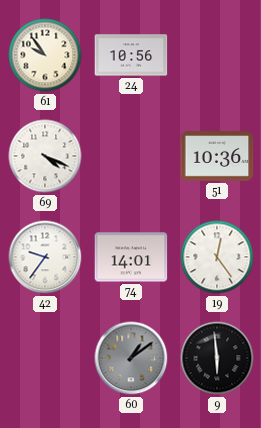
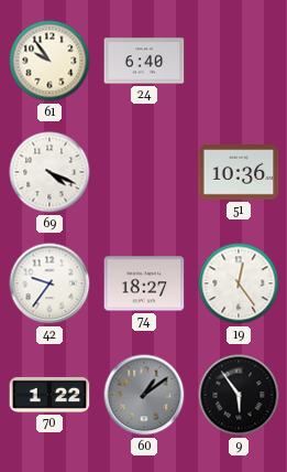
24: 10:56 -> 6:40
74: 14:01 -> 18:27
70: none -> 1:22
9: 5:59 -> 5:54
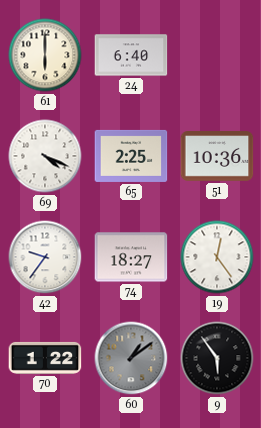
61: 9:54 -> 6:00
65: none -> 2:25
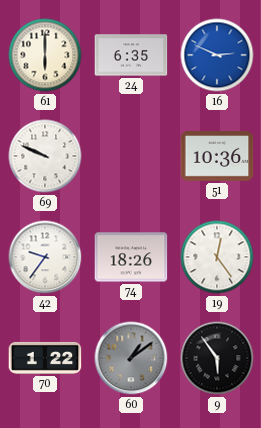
24: 6:40 -> 6:35
16: none -> 2:49
69: 4:19 -> 9:49
65: 2:25 -> none
74: 18:27 -> 18:26
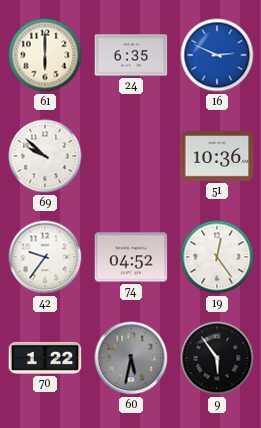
69: 9:49 -> 9:52
74: 18:26 -> 04:52
60: 1:09 -> 5:32
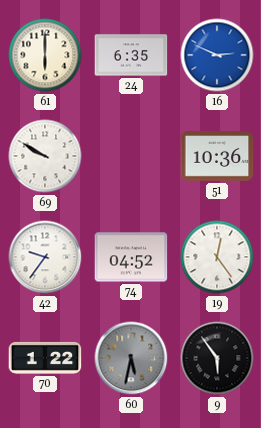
69: 9:52 -> 9:50
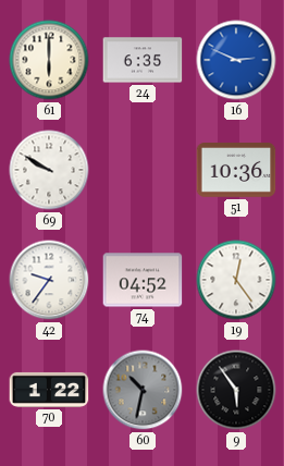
60: 5:32 -> 10:32
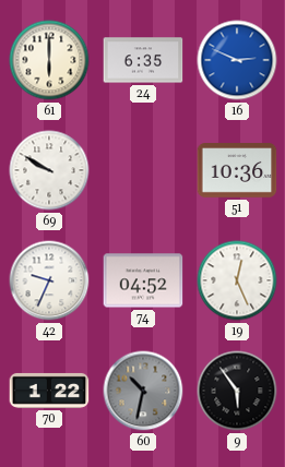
42: 9:36 -> 9:34
19: 12:24 -> 12:26
